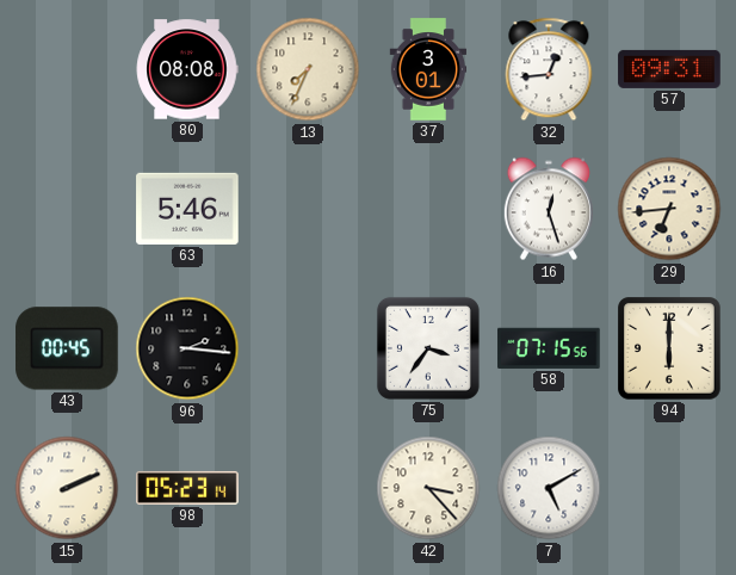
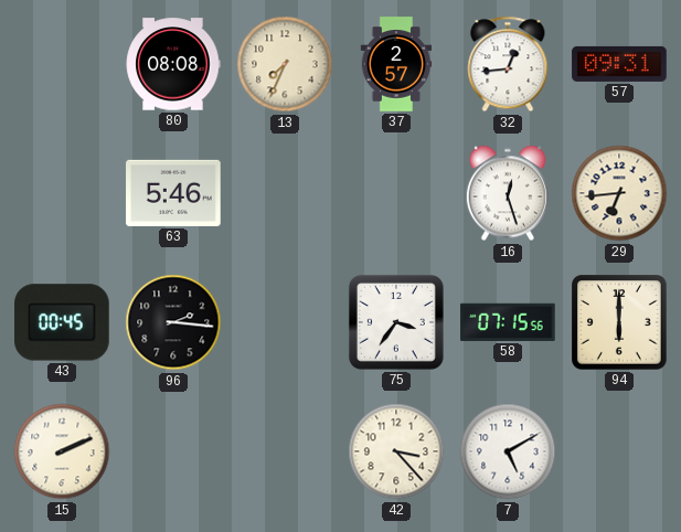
37: 3:01 -> 2:57
98: 05:23 -> none
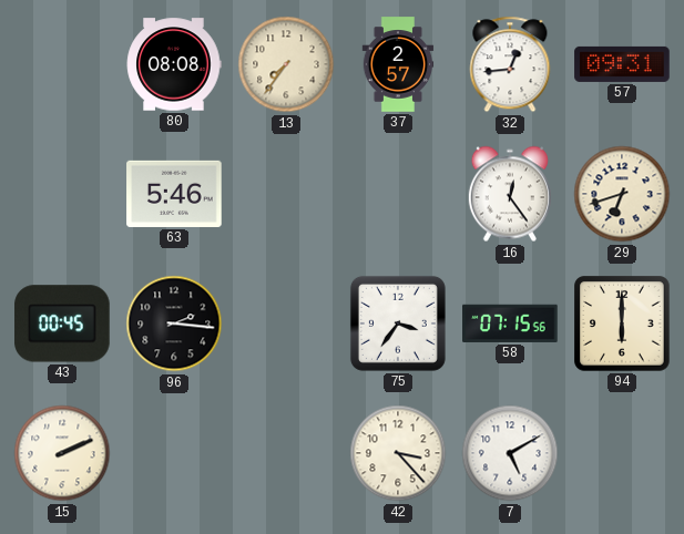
13: 7:34 -> 7:36
16: 12:27 -> 12:24
29: 6:44 -> 6:42
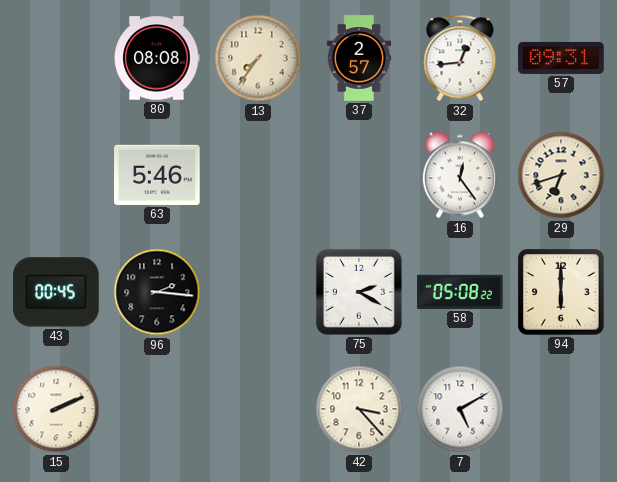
75: 3:36 -> 2:20
58: 07:15 -> 05:08
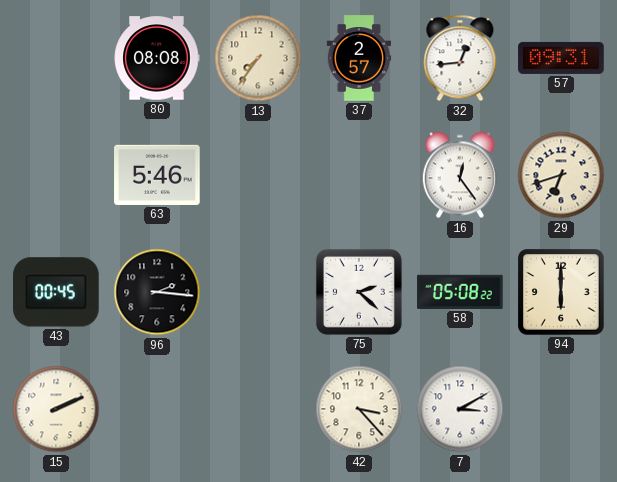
75: 2:20 -> 2:22
7: 5:10 -> 3:10
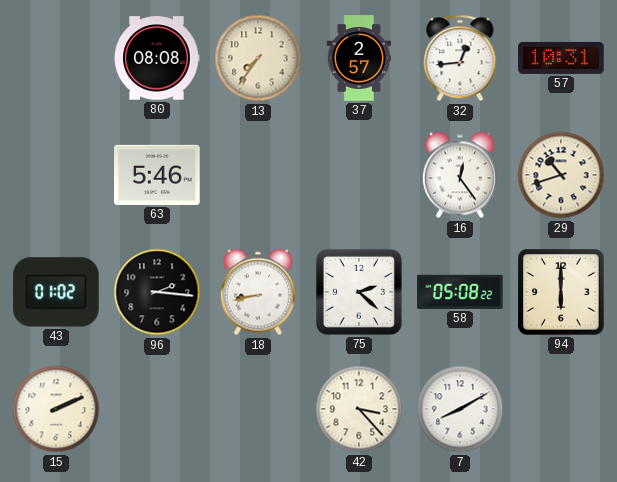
57: 09:31 -> 10:31
29: 6:42 -> 10:42
43: 00:45 -> 01:02
18: none -> 8:43
7: 3:10 -> 8:10
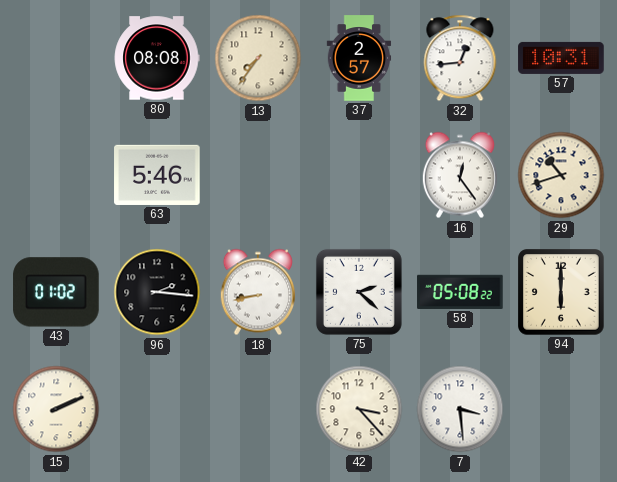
7: 8:10 -> 3:29
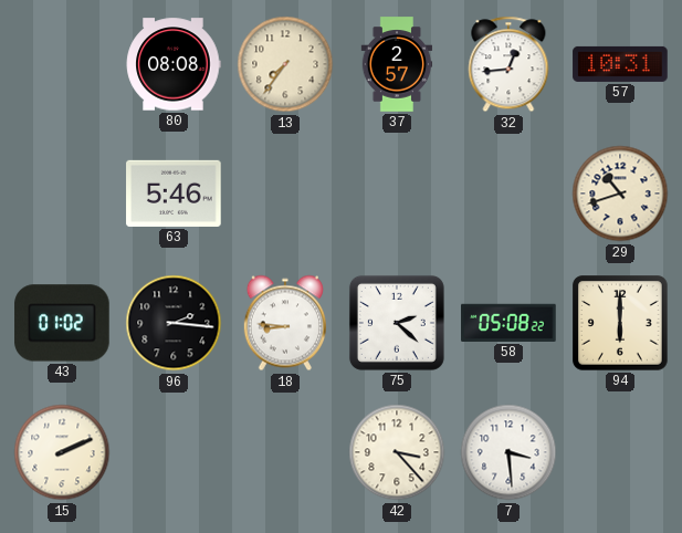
16: 12:24 -> none
18: 8:43 -> 8:46
